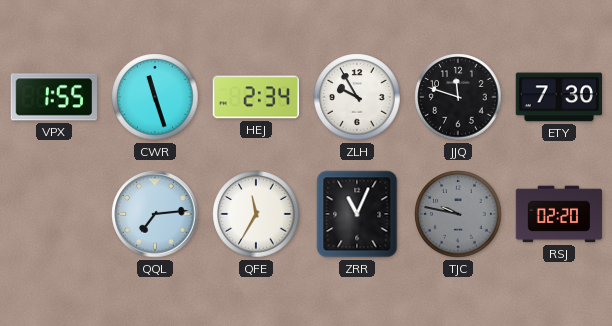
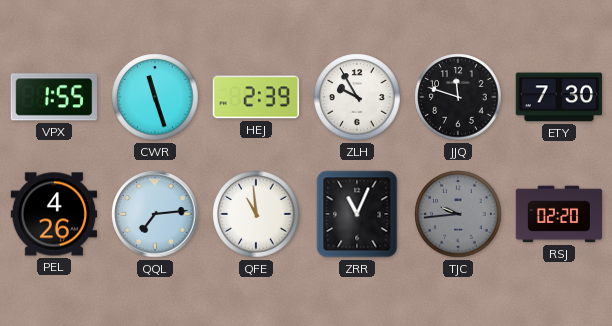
HEJ: 2:34 -> 2:39
PEL: none -> 4:26
QFE: 11:35 -> 10:59
TJC: 9:47 -> 9:44
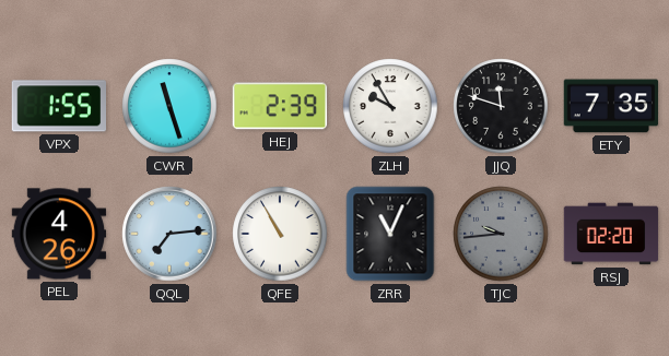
ETY: 7:30 -> 7:35
QFE: 10:59 -> 10:55
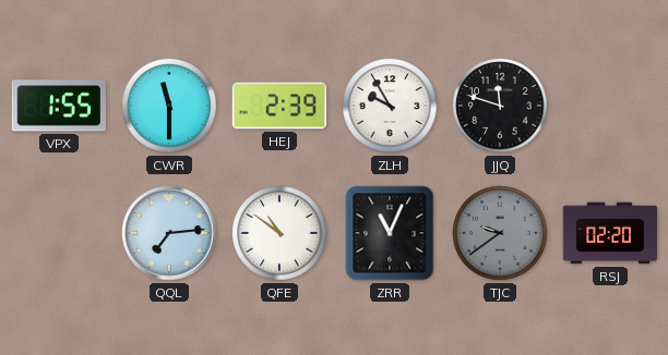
CWR: 11:27 -> 11:30
ETY: 7:35 -> none
PEL: 4:26 -> none
QFE: 10:55 -> 10:51
TJC: 9:44 -> 9:39
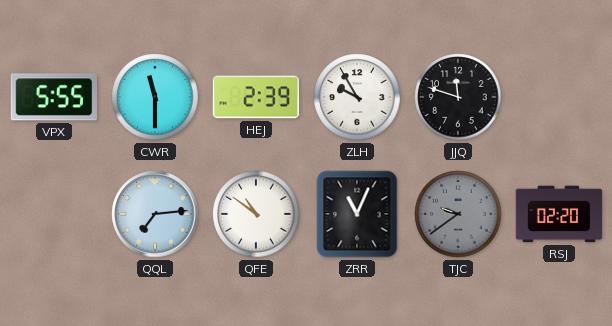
VPX: 1:55 -> 5:55
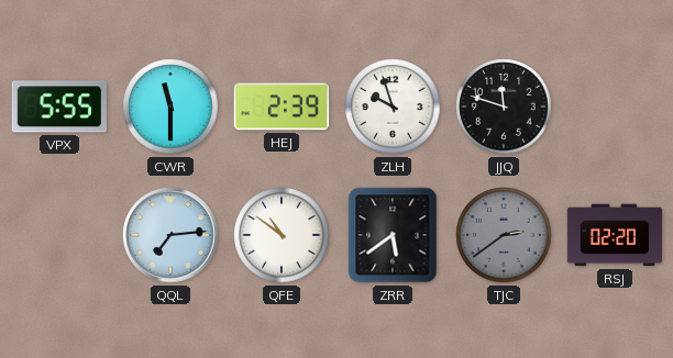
ZLH: 9:55 -> 9:57
ZRR: 11:04 -> 5:39
TJC: 9:39 -> 2:39
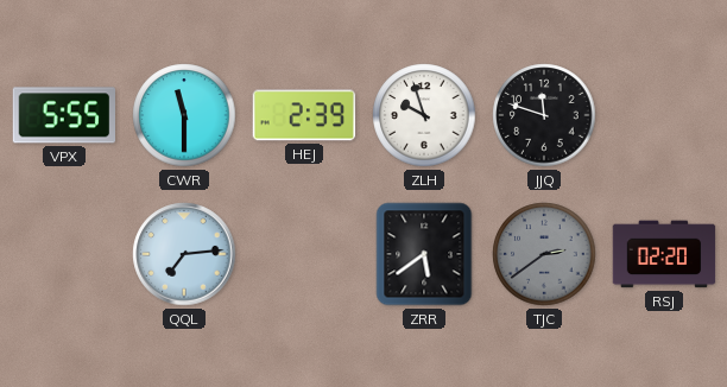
QFE: 10:51 -> none
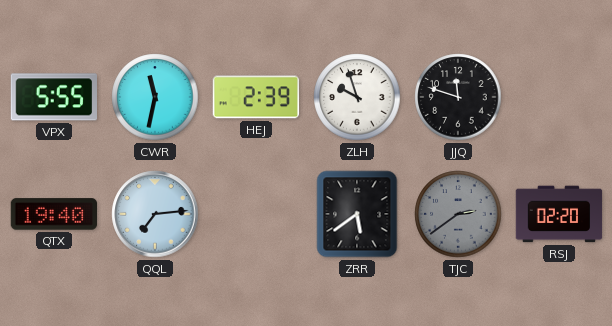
CWR: 11:30 -> 11:32
QTX: none -> 19:40
